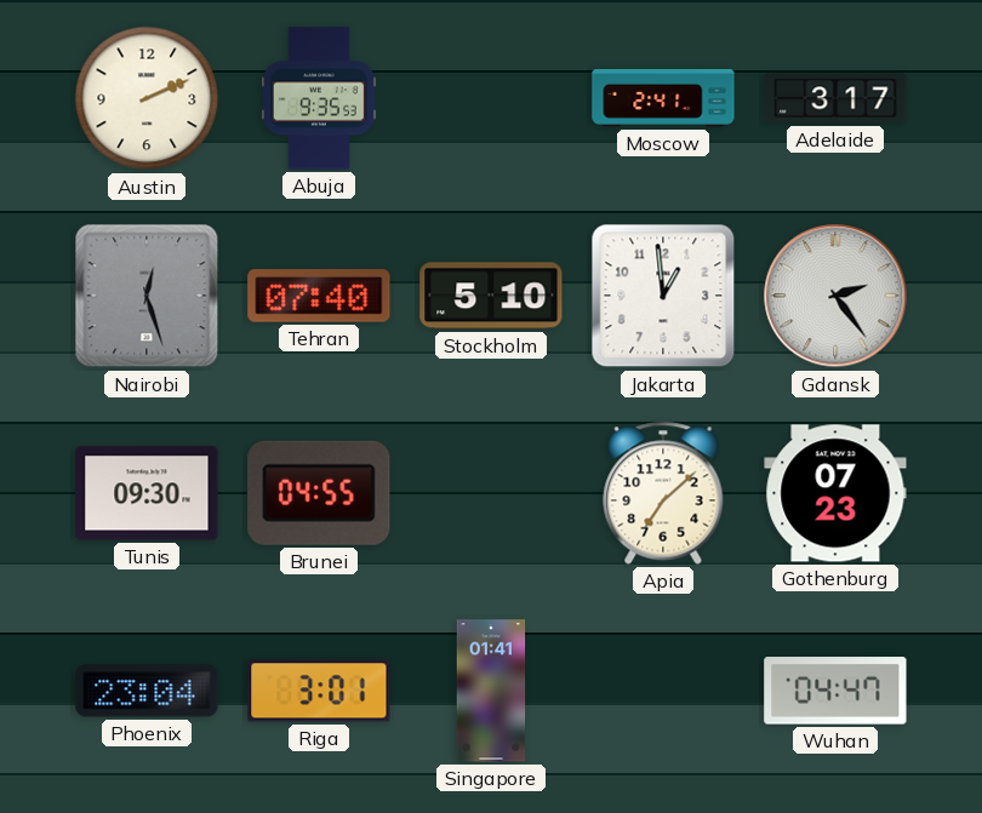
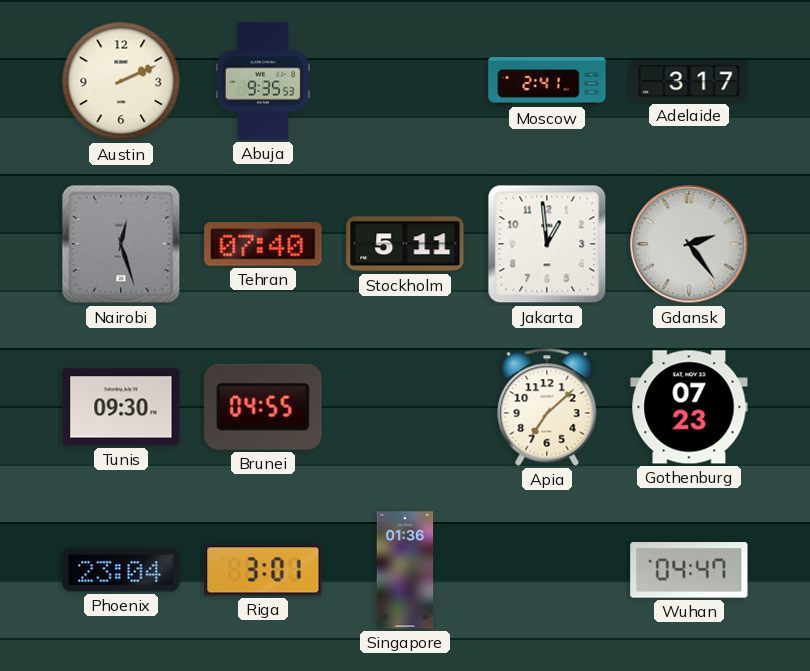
Stockholm: 5:10 -> 5:11
Singapore: 01:41 -> 01:36
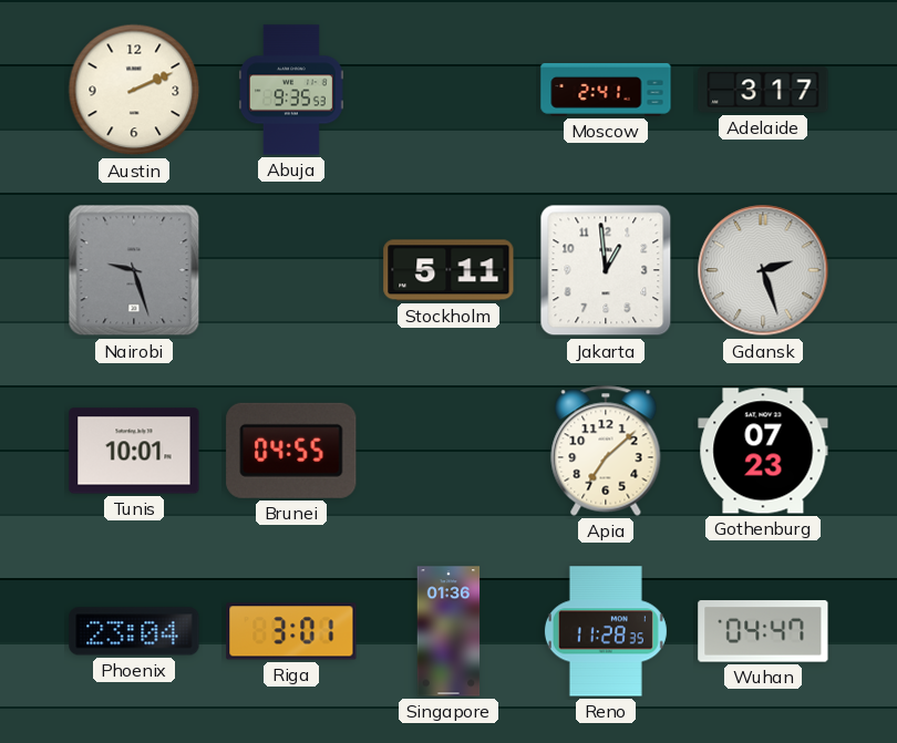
Nairobi: 12:27 -> 9:27
Tehran: 07:40 -> none
Gdansk: 2:24 -> 2:27
Tunis: 09:30 -> 10:01
Reno: none -> 11:28
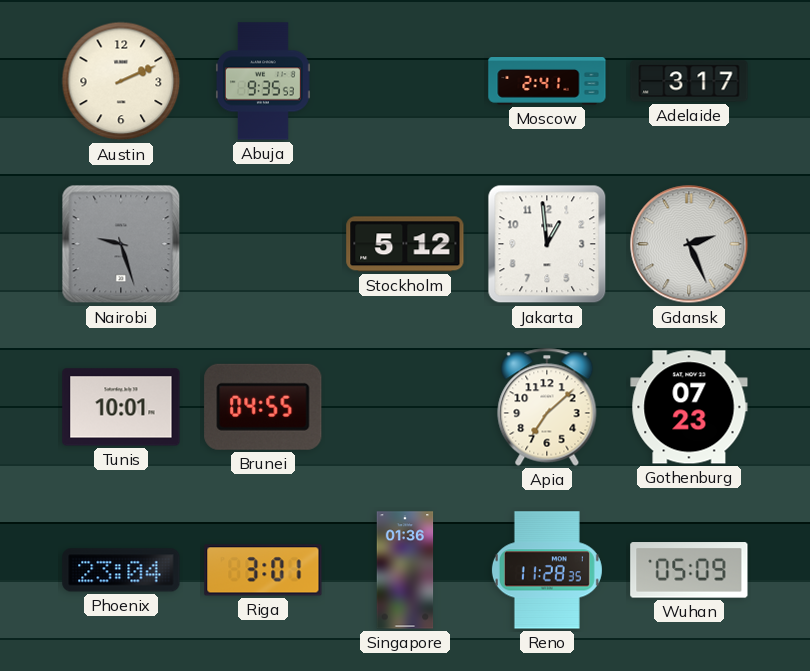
Stockholm: 5:11 -> 5:12
Gdansk: 2:27 -> 2:26
Wuhan: 04:47 -> 05:09
